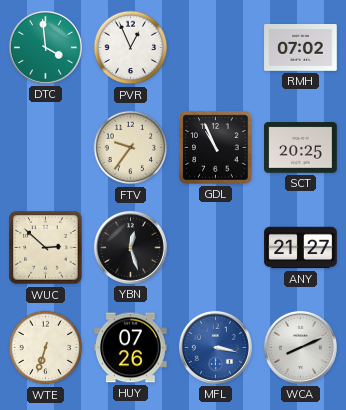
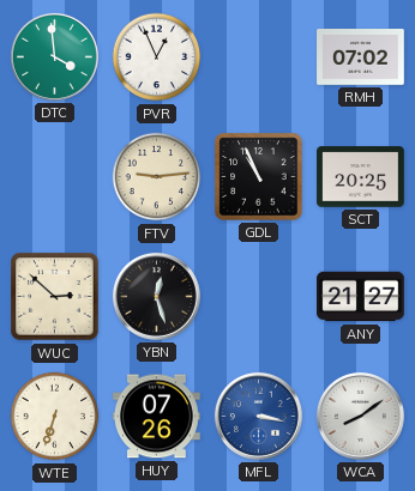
FTV: 9:36 -> 9:14
WCA: 8:11 -> 8:09
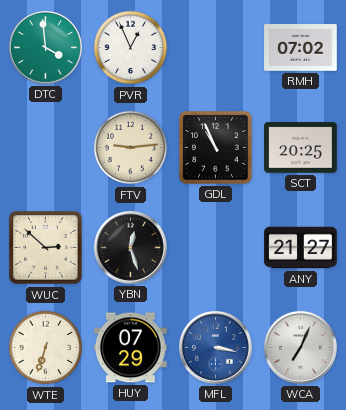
HUY: 07:26 -> 07:29
WCA: 8:09 -> 7:04
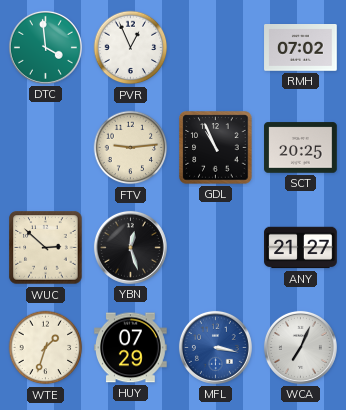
WTE: 6:33 -> 1:33
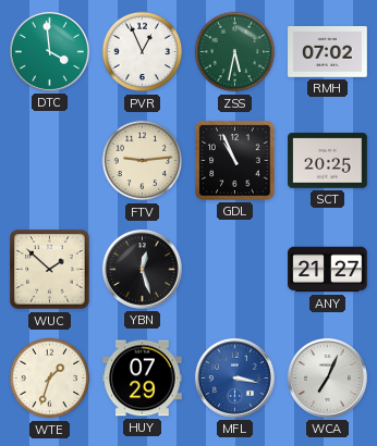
ZSS: none -> 5:32
WUC: 2:52 -> 1:52
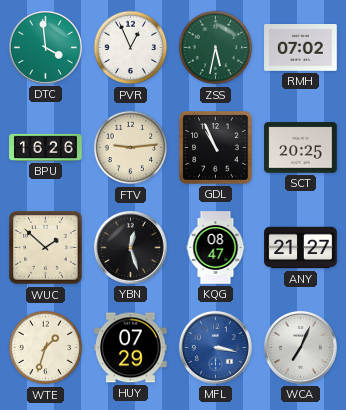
BPU: none -> 16:26
KQG: none -> 08:47
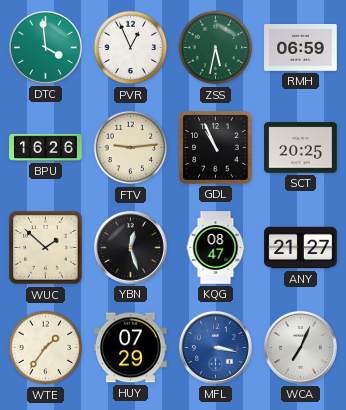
RMH: 07:02 -> 06:59
WTE: 1:33 -> 1:36
